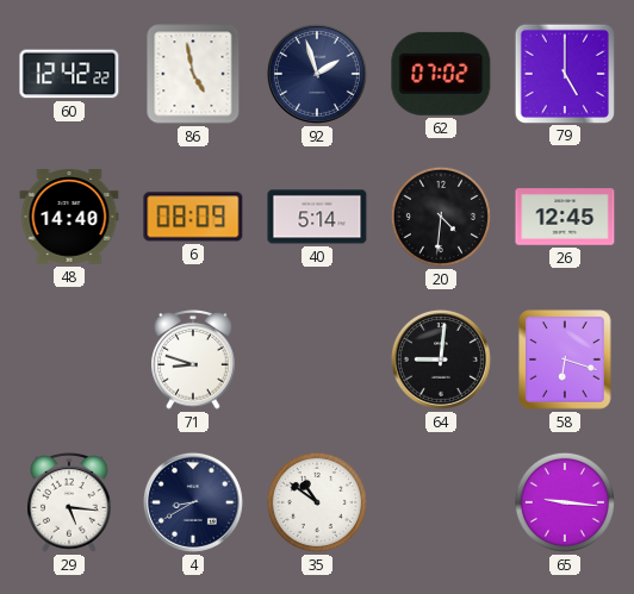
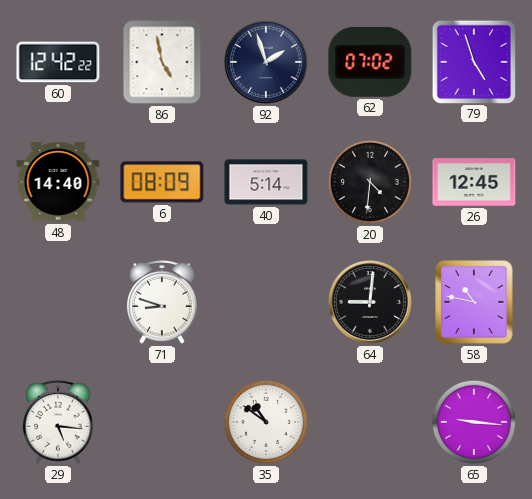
79: 5:00 -> 4:57
58: 6:18 -> 10:47
4: 8:40 -> none
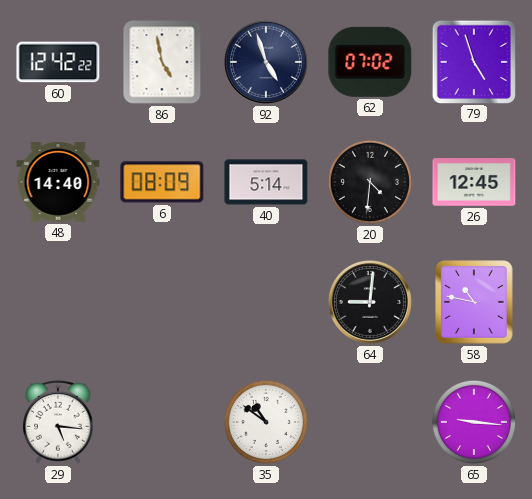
92: 1:57 -> 4:57
71: 8:48 -> none
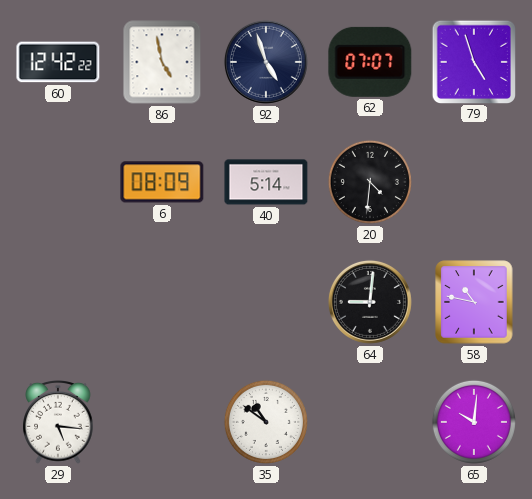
62: 07:02 -> 07:07
48: 14:40 -> none
26: 12:45 -> none
65: 9:16 -> 10:01
